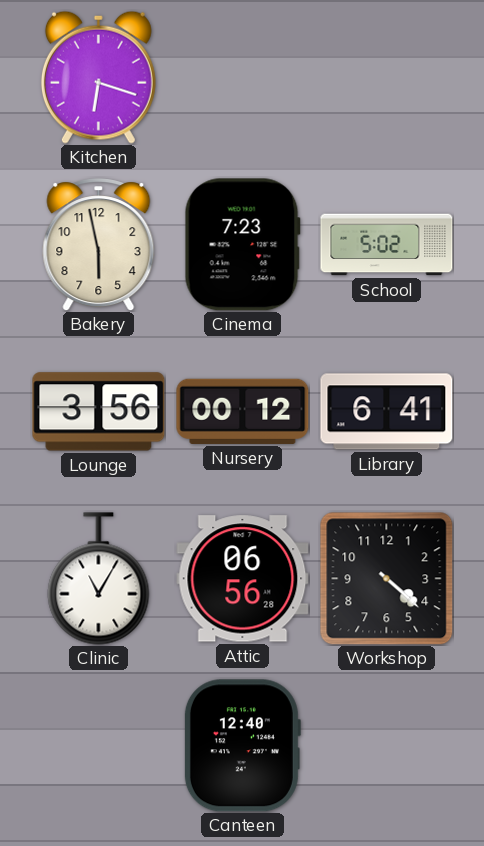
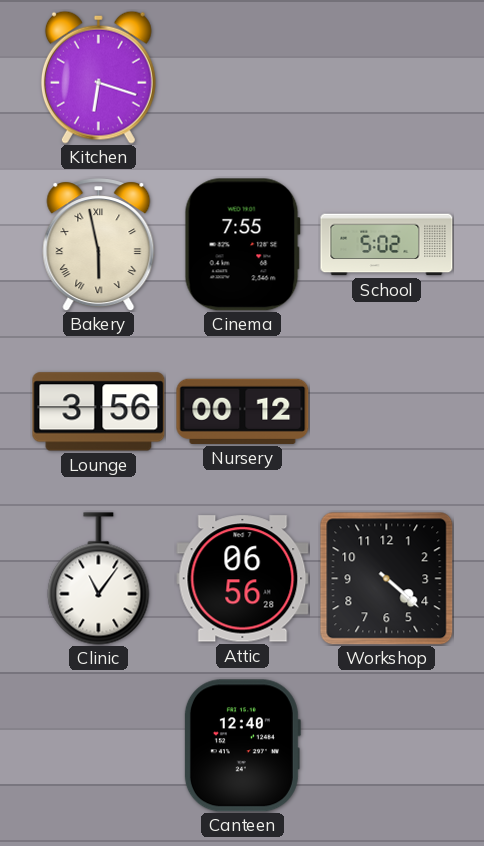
Bakery numerals: Arabic -> Roman
Cinema: 7:23 -> 7:55
Library: 6:41 -> none
Clinic: 11:05 -> 11:06
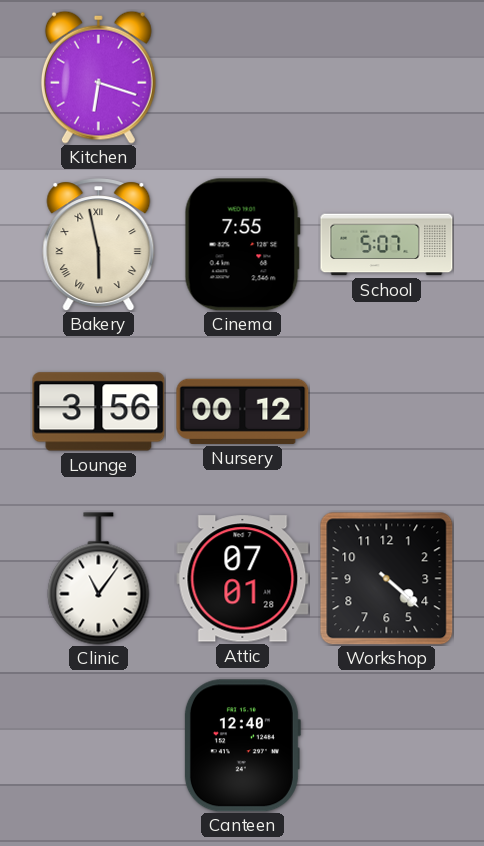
School: 5:02 -> 5:07
Attic: 06:56 -> 07:01
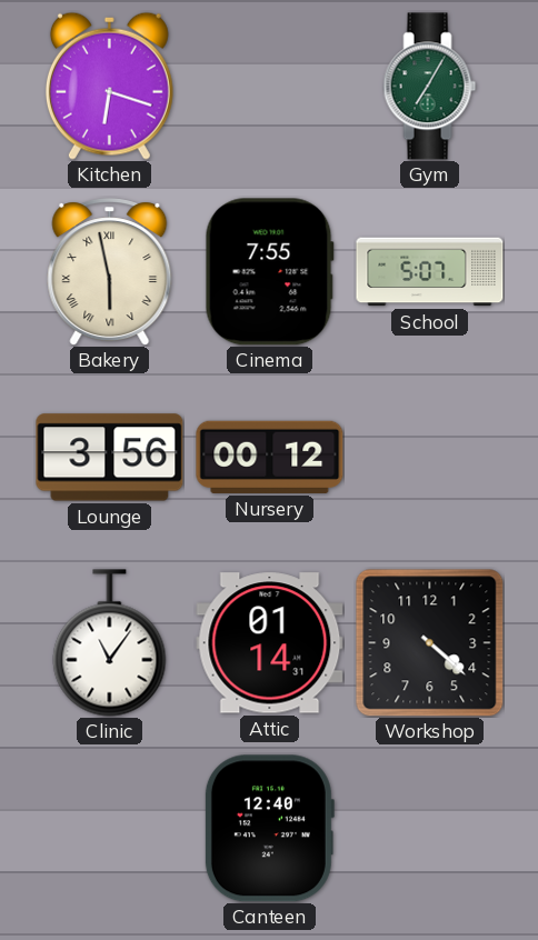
Gym: none -> 7:05
Attic: 07:01 -> 01:14
